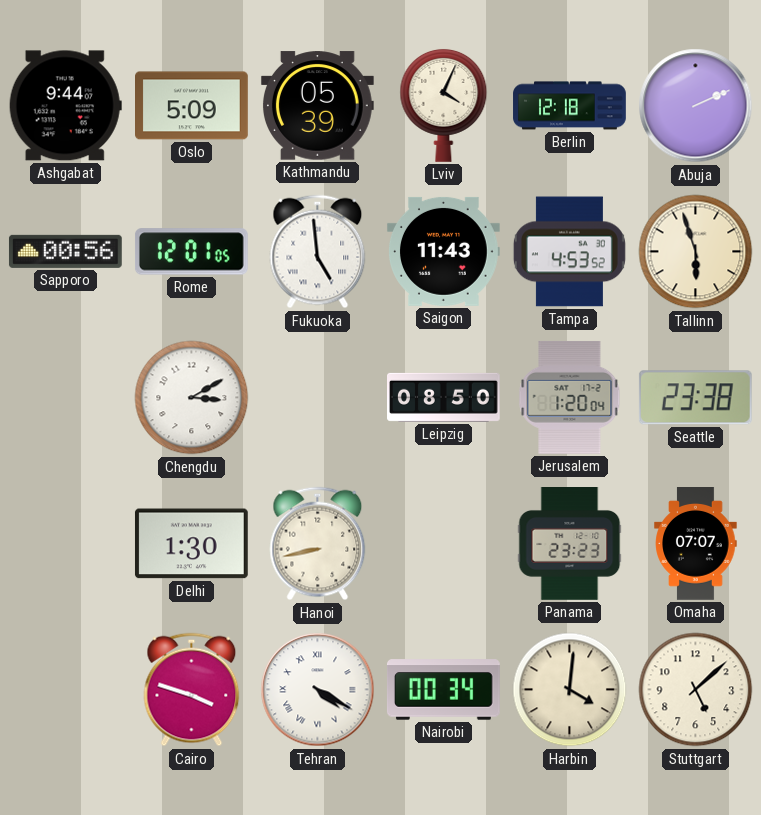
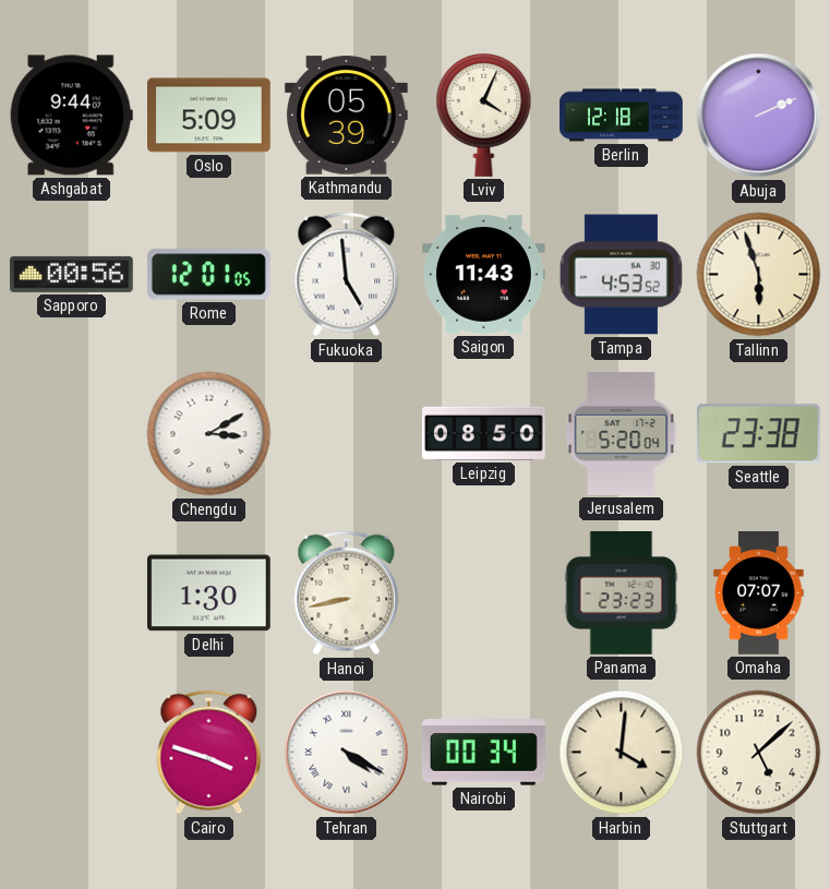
Jerusalem: 1:20 -> 5:20
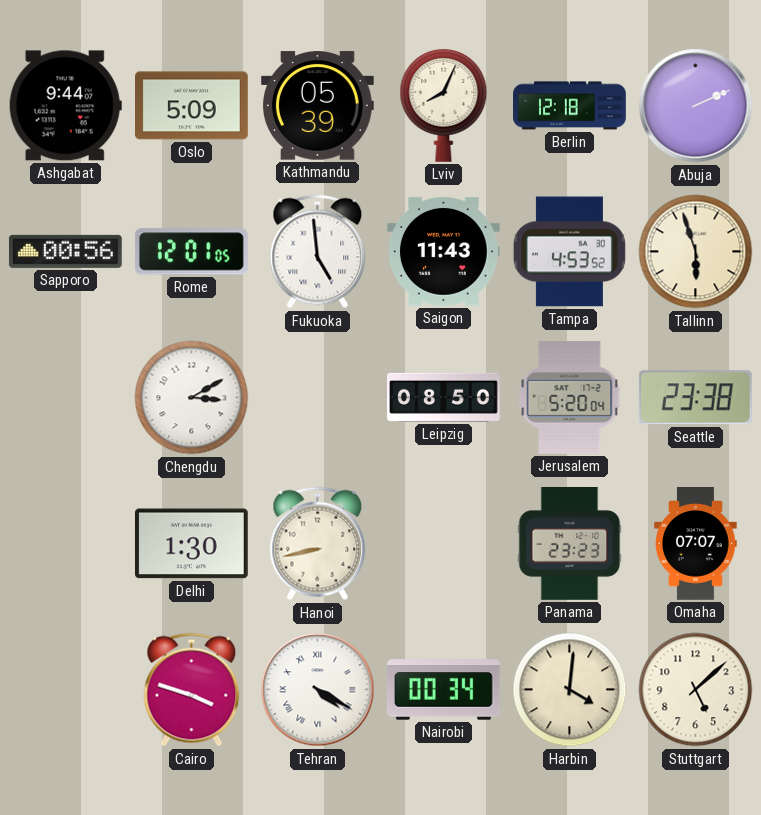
Lviv: 4:04 -> 8:04
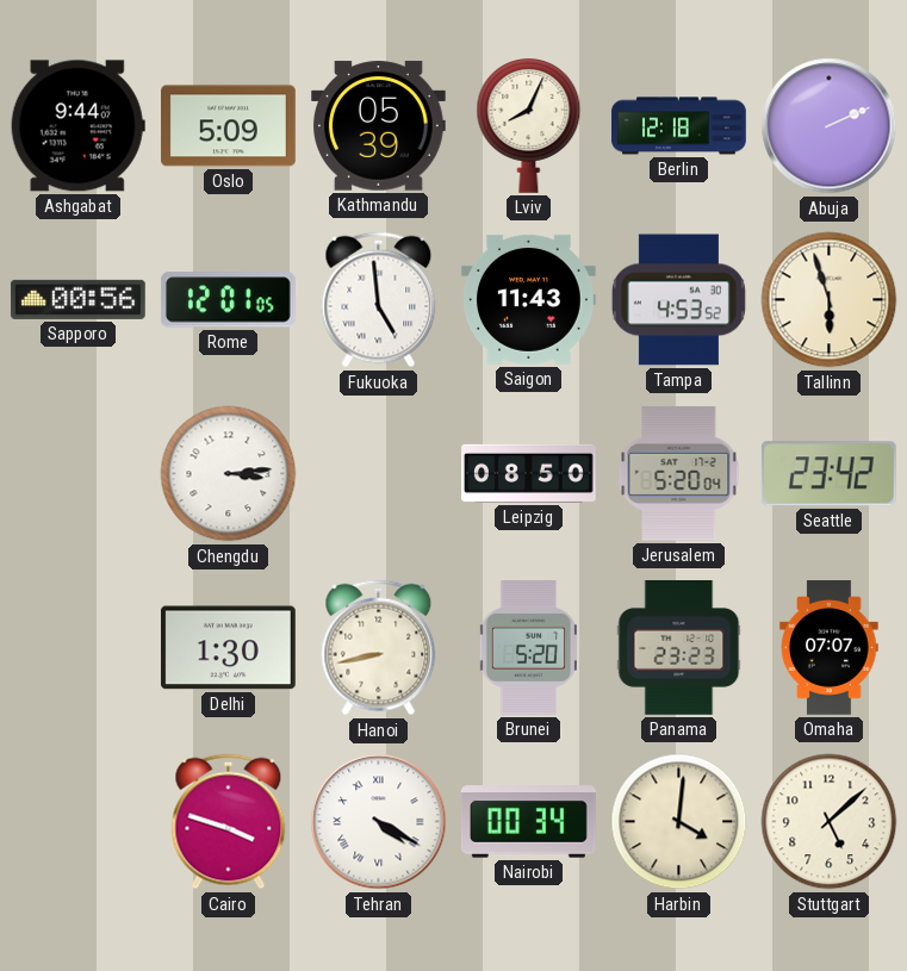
Chengdu: 3:10 -> 3:14
Seattle: 23:38 -> 23:42
Brunei: none -> 5:20
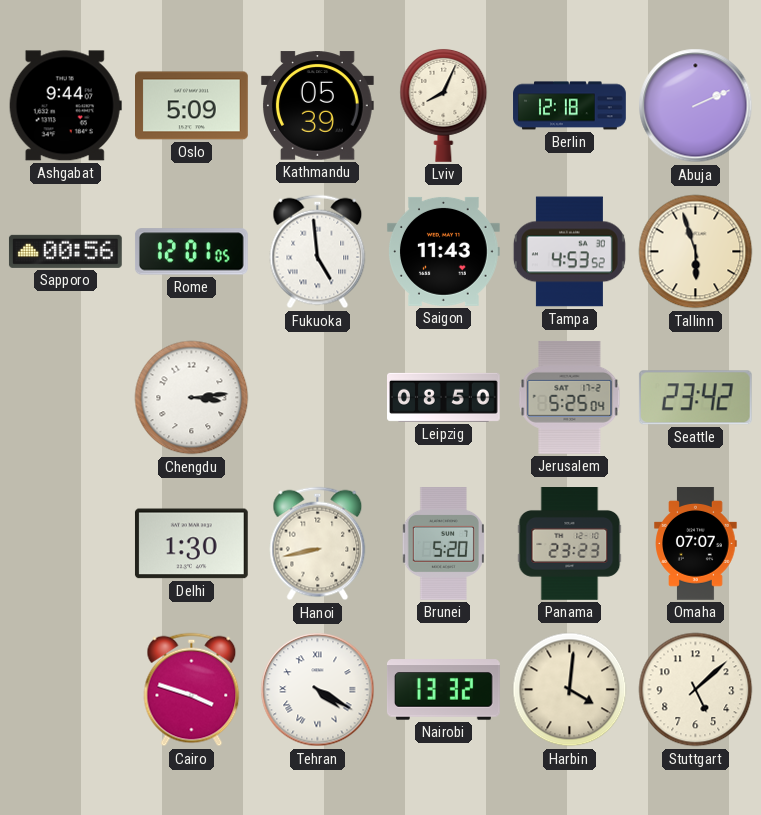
Jerusalem: 5:20 -> 5:25
Nairobi: 00:34 -> 13:32
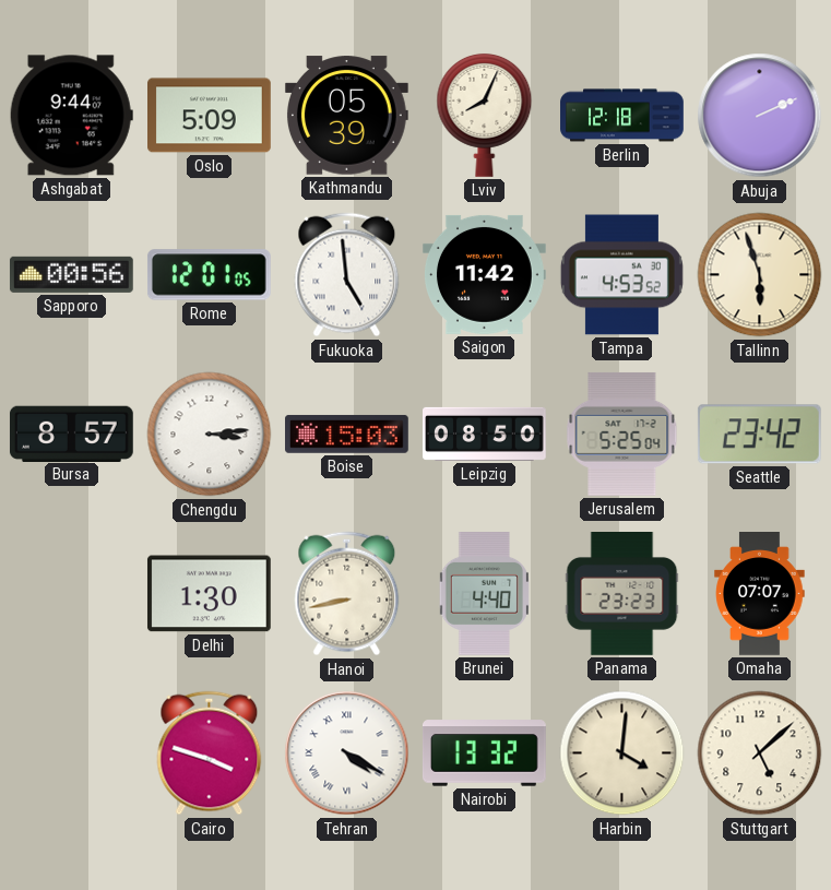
Saigon: 11:43 -> 11:42
Bursa: none -> 8:57
Boise: none -> 15:03
Brunei: 5:20 -> 4:40
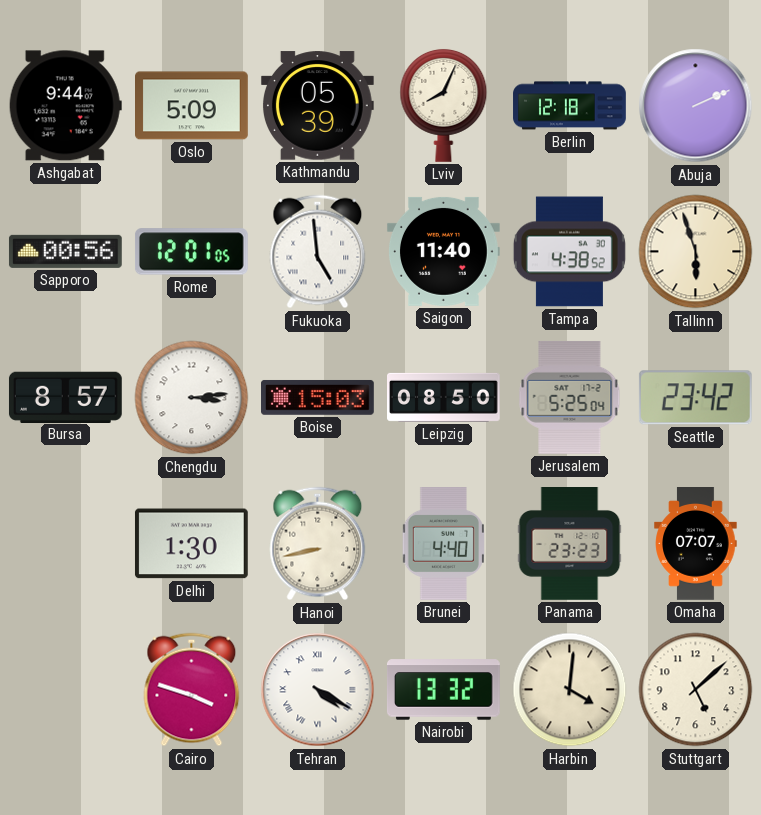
Saigon: 11:42 -> 11:40
Tampa: 4:53 -> 4:38
